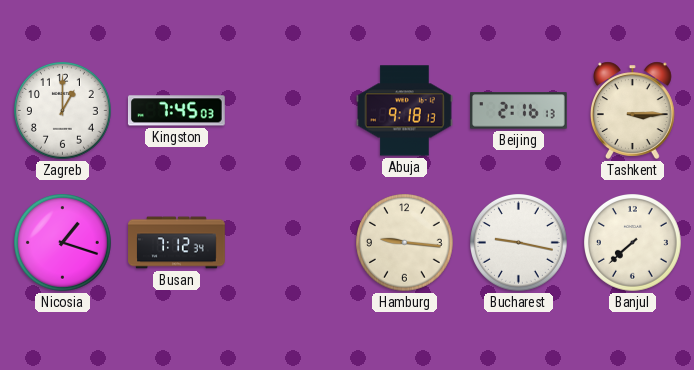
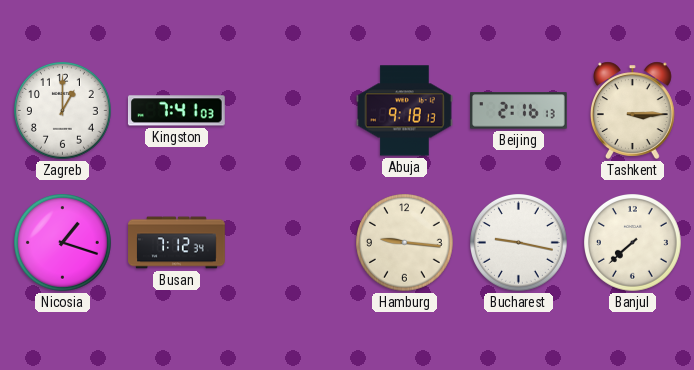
Kingston: 7:45 -> 7:41
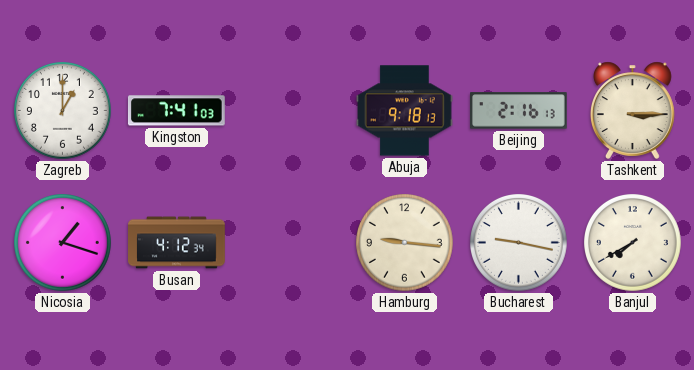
Busan: 7:12 -> 4:12
Banjul: 7:38 -> 7:40
